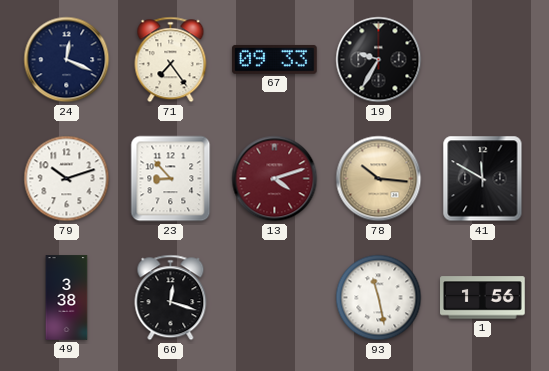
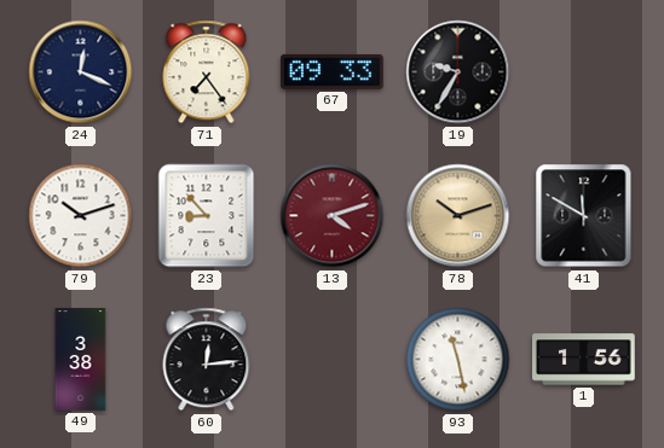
78: 10:16 -> 10:12
60: 12:18 -> 12:14
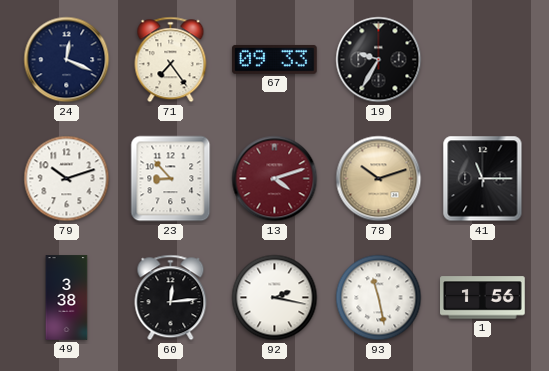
41: 11:50 -> 11:15
92: none -> 2:17
